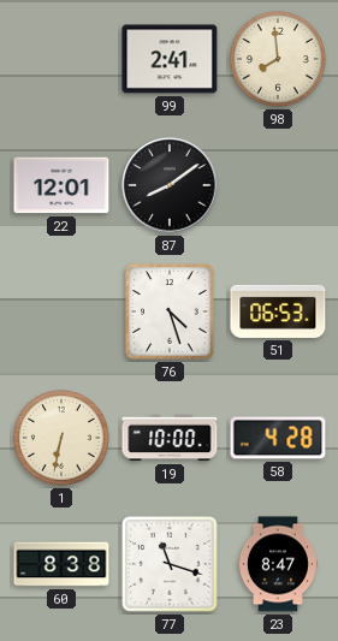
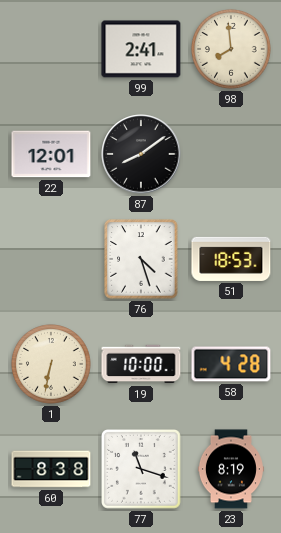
51: 06:53 -> 18:53
23: 8:47 -> 8:19
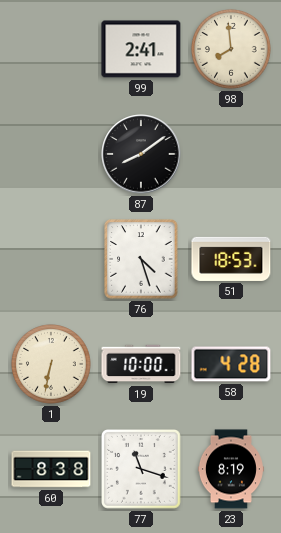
22: 12:01 -> none
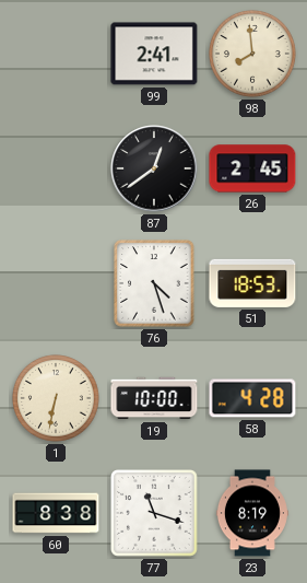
87: 8:09 -> 12:39
26: none -> 2:45
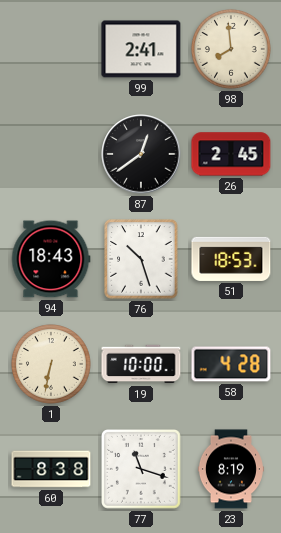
94: none -> 18:43
76: 4:27 -> 10:27
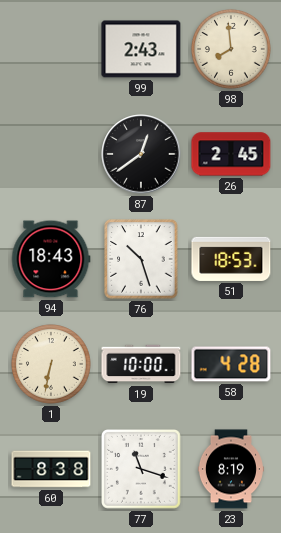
99: 2:41 -> 2:43
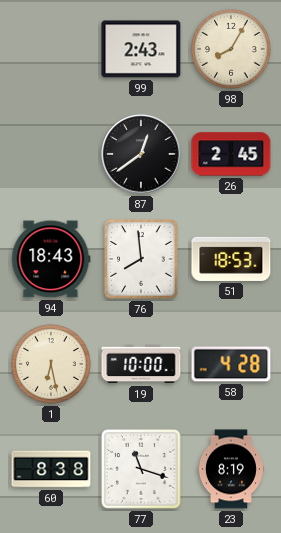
98: 7:59 -> 8:05
76: 10:27 -> 7:59
1: 6:32 -> 6:28
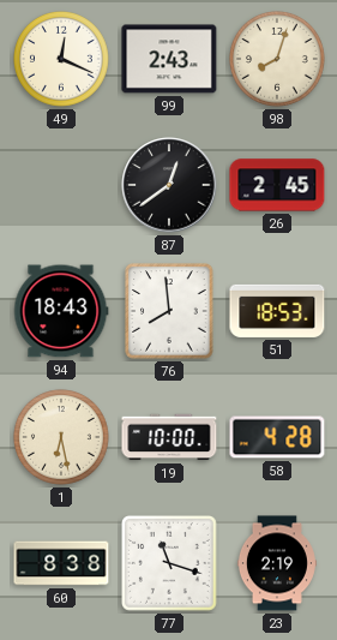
49: none -> 12:19
98: 8:05 -> 8:03
23: 8:19 -> 2:19
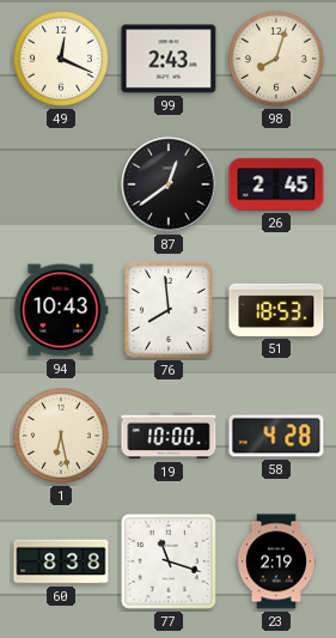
94: 18:43 -> 10:43
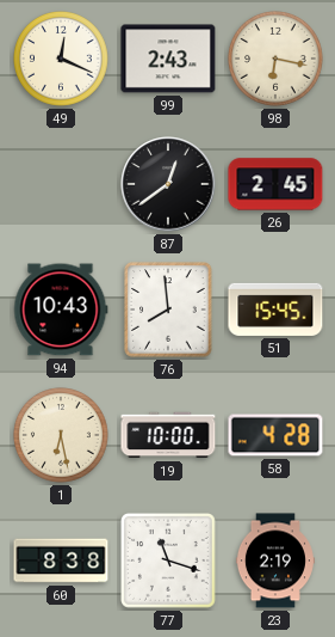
98: 8:03 -> 6:17
51: 18:53 -> 15:45
